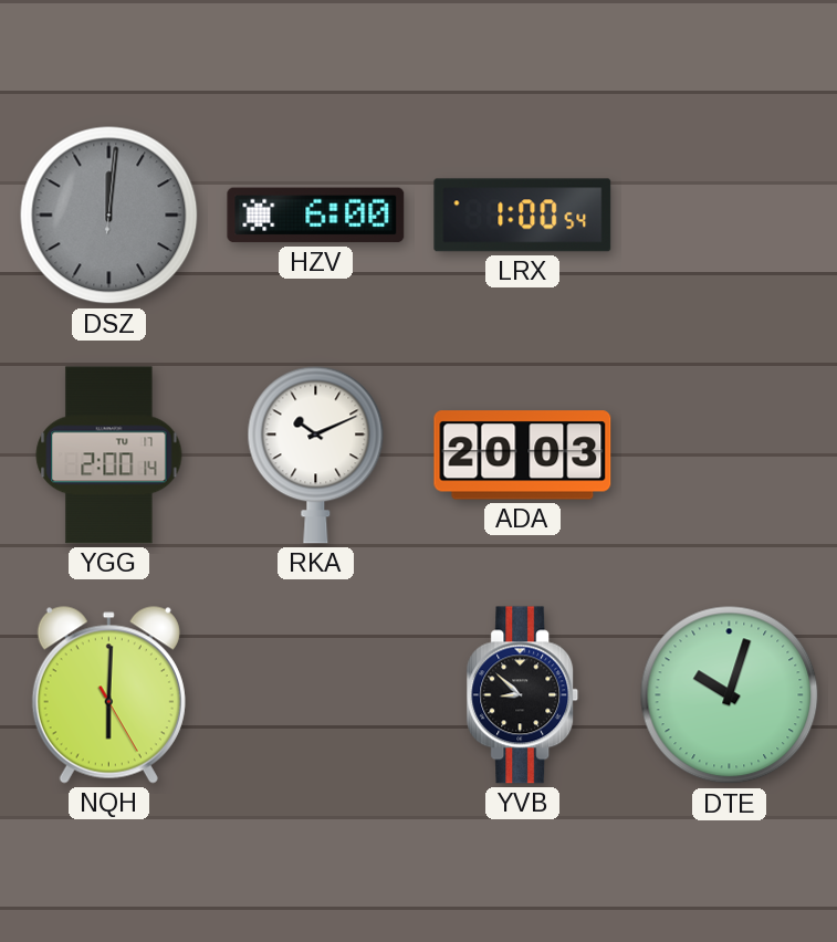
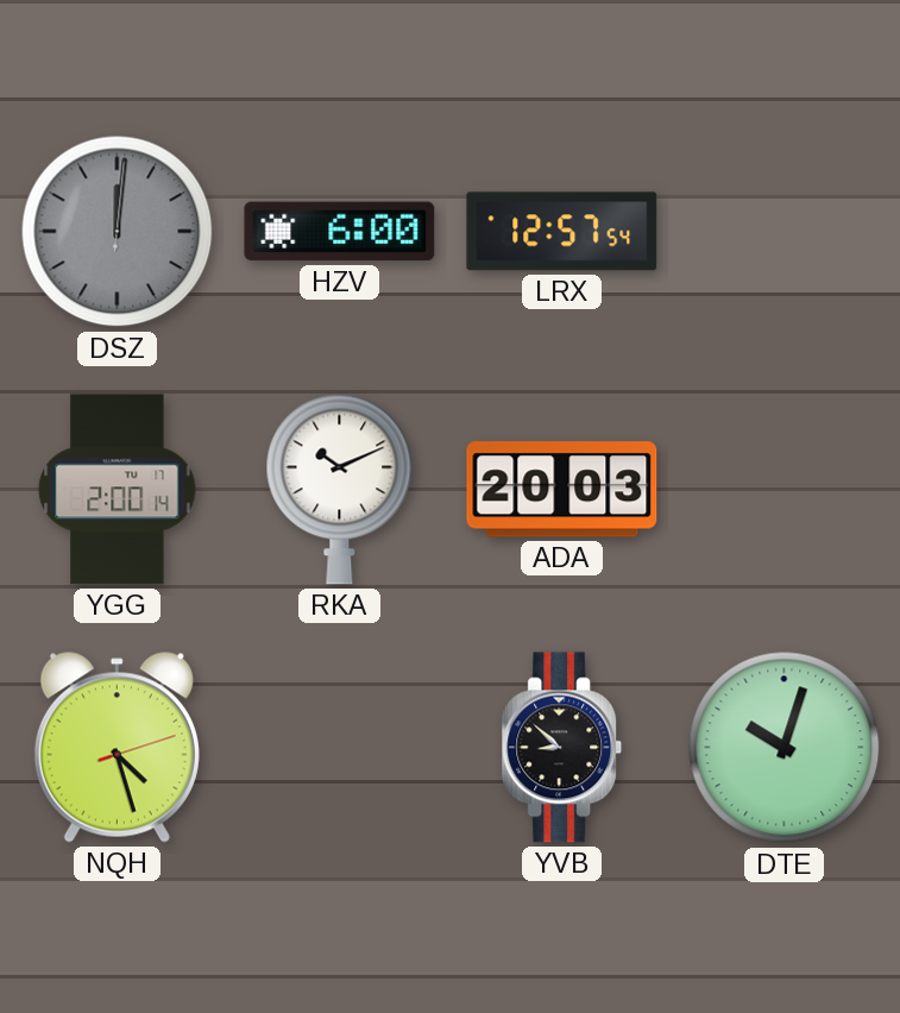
LRX: 1:00 -> 12:57
NQH: 6:00 -> 4:27
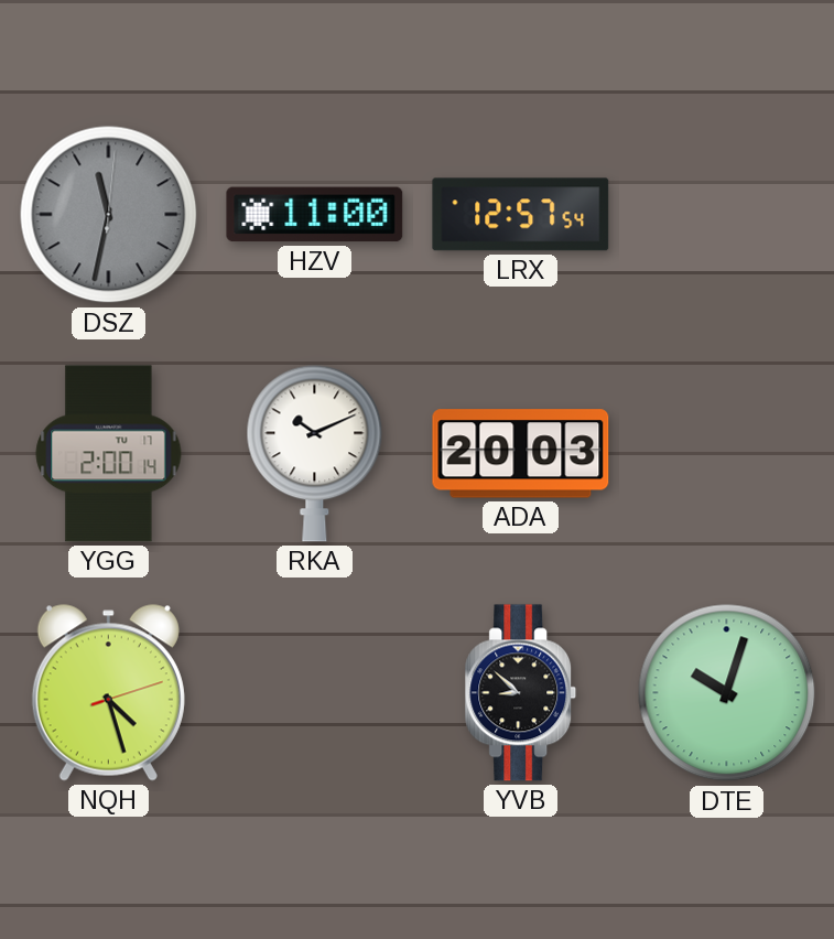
DSZ: 12:01 -> 11:32
HZV: 6:00 -> 11:00
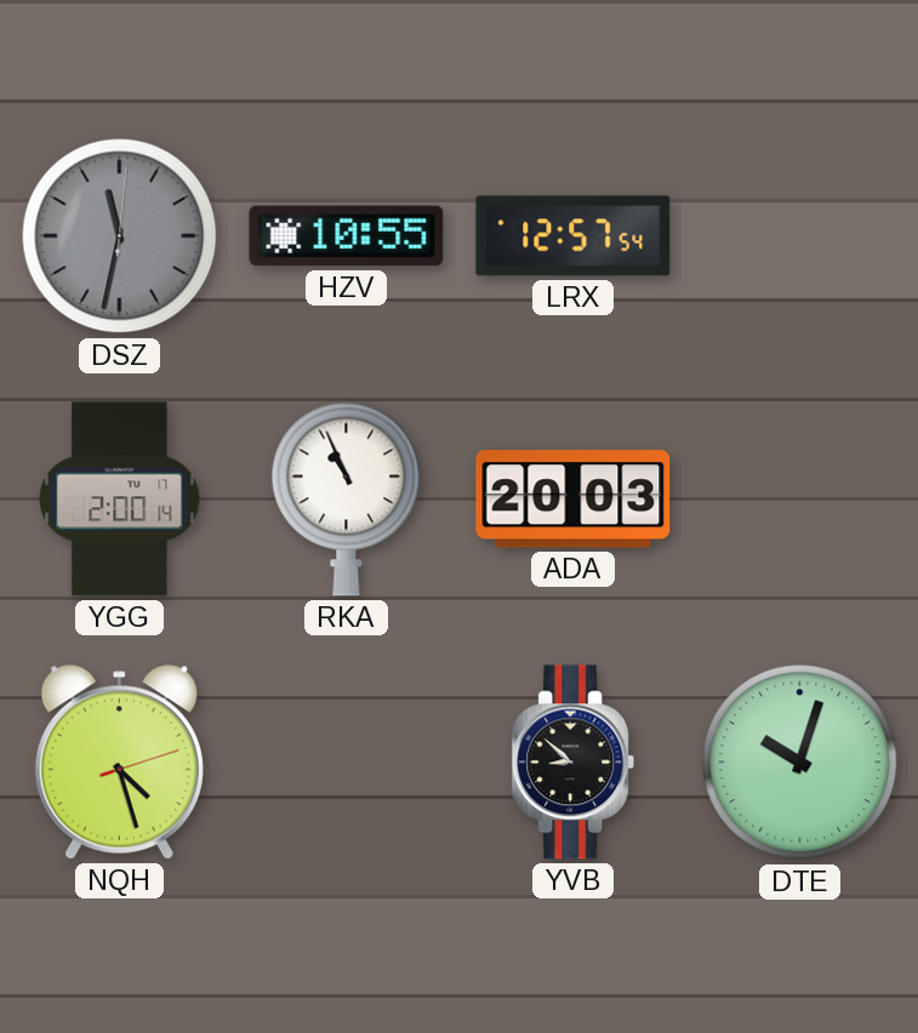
HZV: 11:00 -> 10:55
RKA: 10:11 -> 10:56
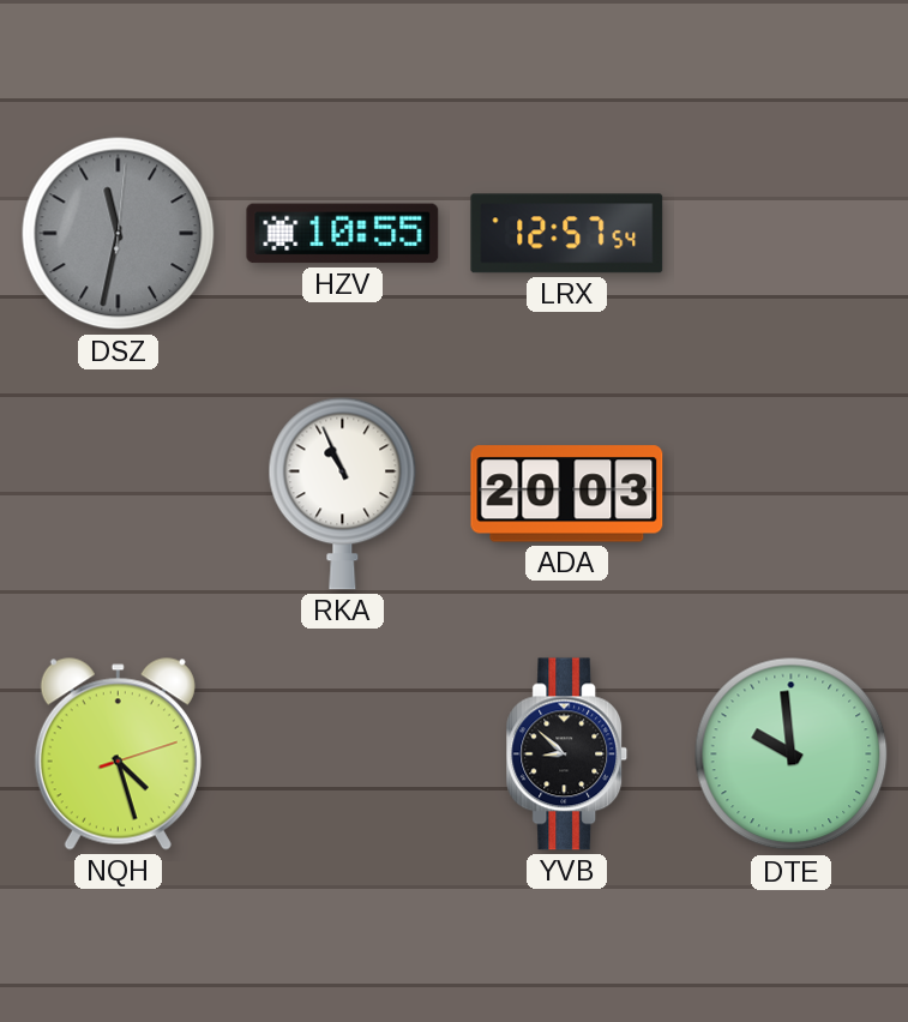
YGG: 2:00 -> none
DTE: 10:03 -> 9:59
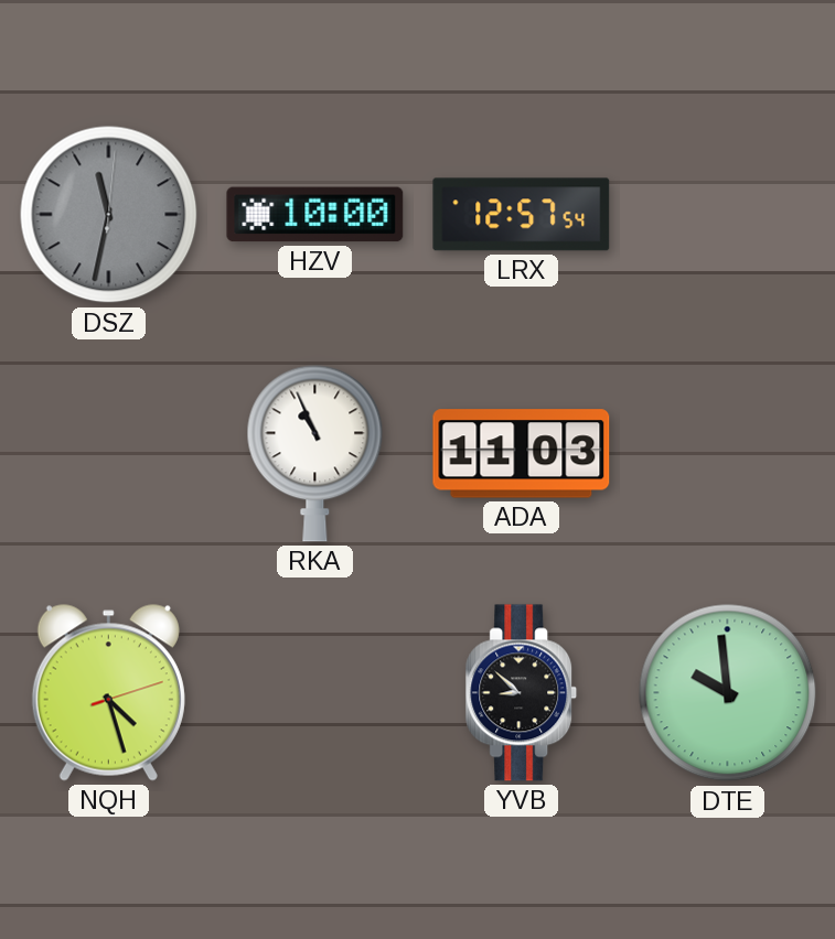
HZV: 10:55 -> 10:00
ADA: 20:03 -> 11:03
